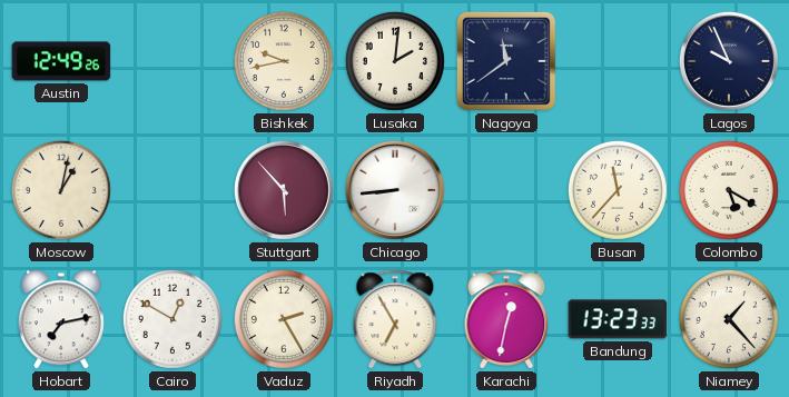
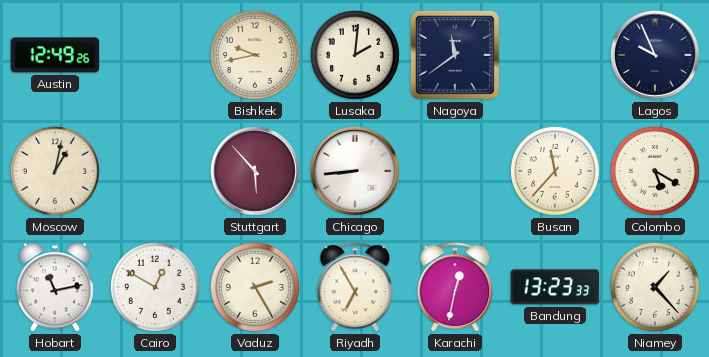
Hobart: 7:13 -> 11:13
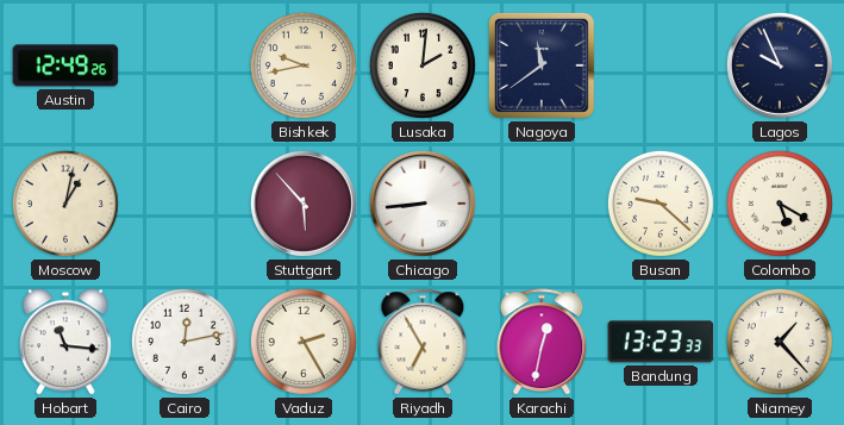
Busan: 11:37 -> 9:22
Hobart: 11:13 -> 11:16
Cairo: 12:50 -> 12:13
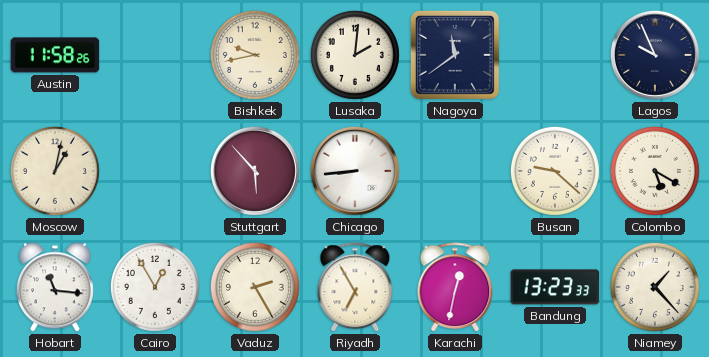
Austin: 12:49 -> 11:58
Cairo: 12:13 -> 12:55
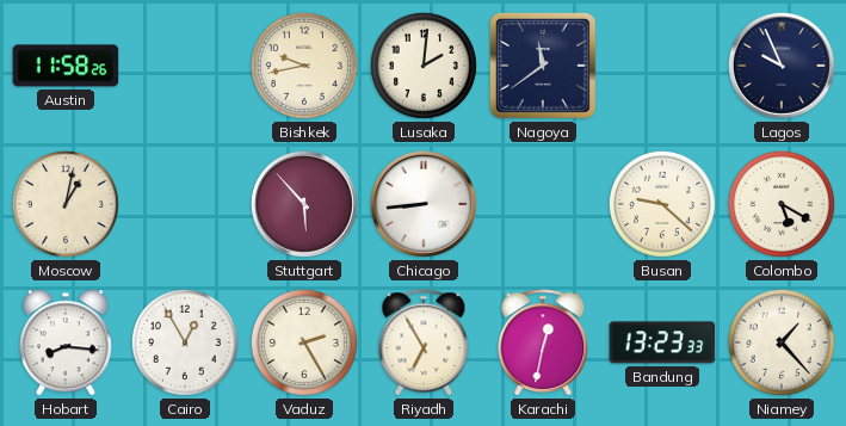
Hobart: 11:16 -> 8:16
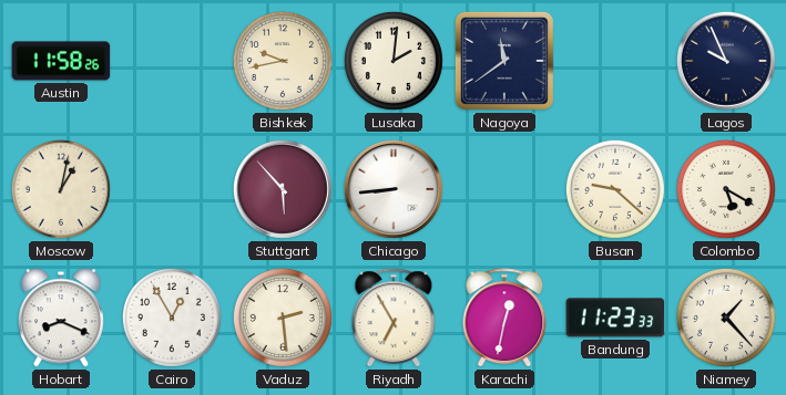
Hobart: 8:16 -> 8:19
Vaduz: 2:25 -> 2:29
Bandung: 13:23 -> 11:23
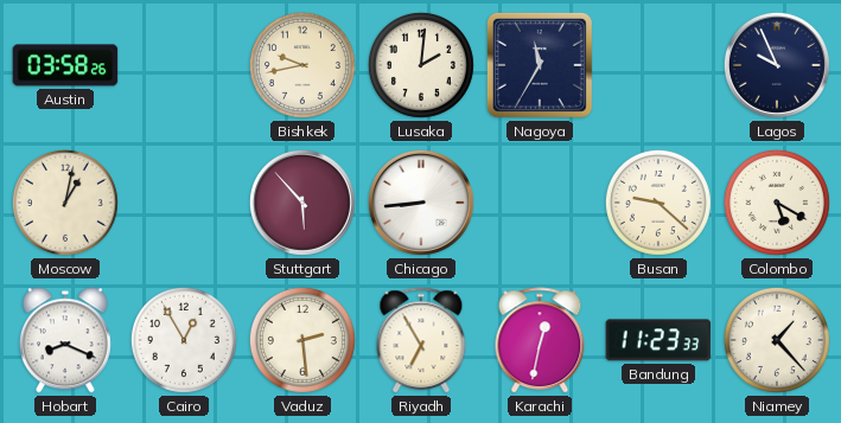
Austin: 11:58 -> 03:58
Nagoya: 11:39 -> 11:35
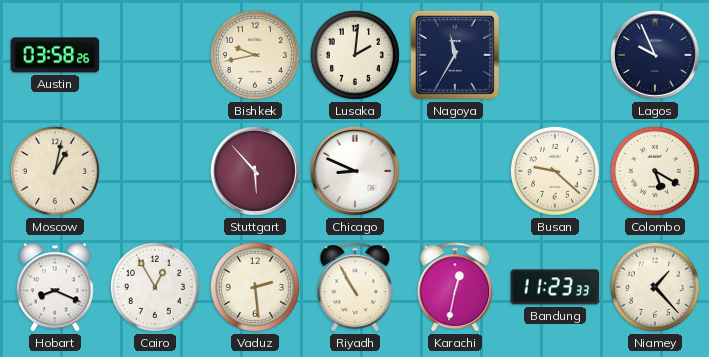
Chicago: 8:44 -> 8:49
Riyadh: 6:55 -> 10:55
